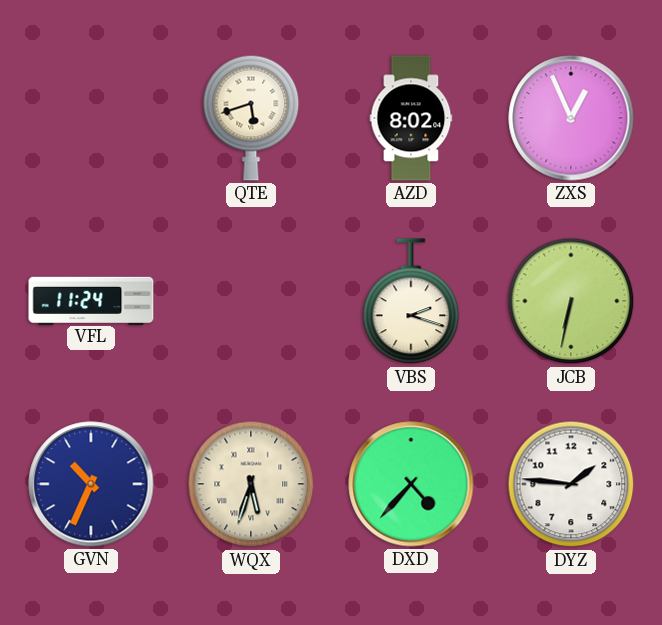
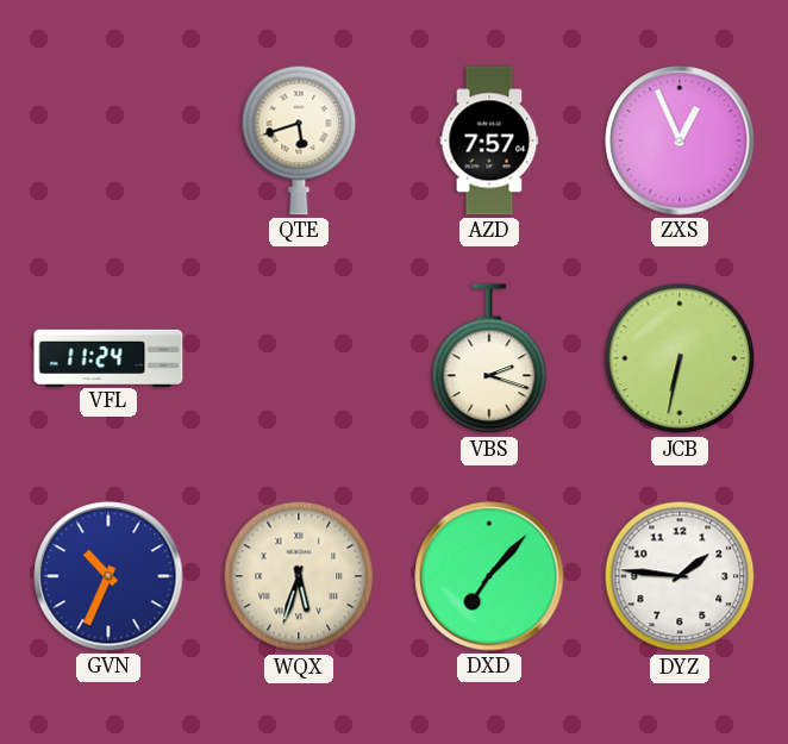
AZD: 8:02 -> 7:57
DXD: 4:37 -> 7:07
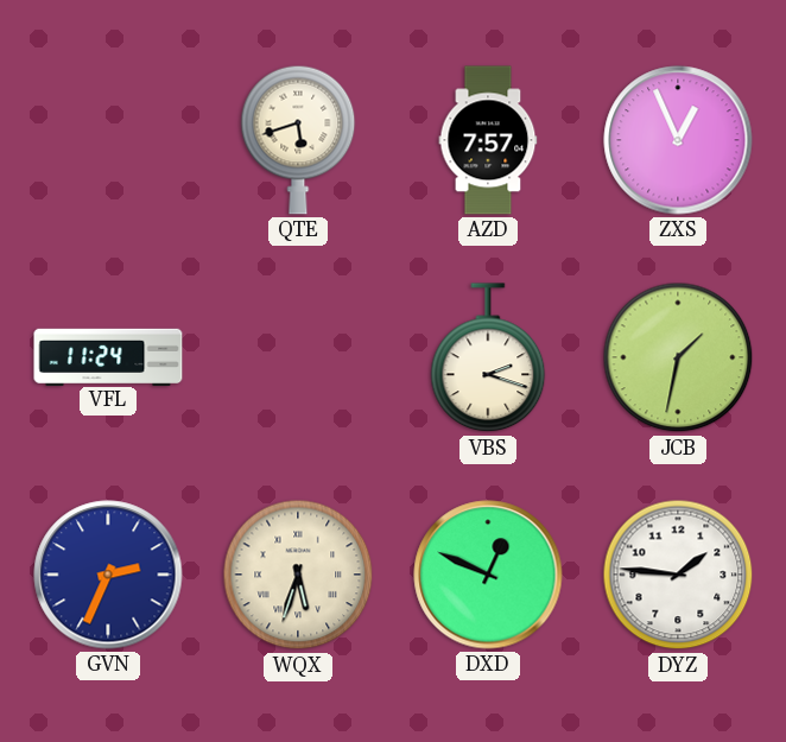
JCB: 6:32 -> 1:32
GVN: 10:34 -> 2:34
DXD: 7:07 -> 12:49
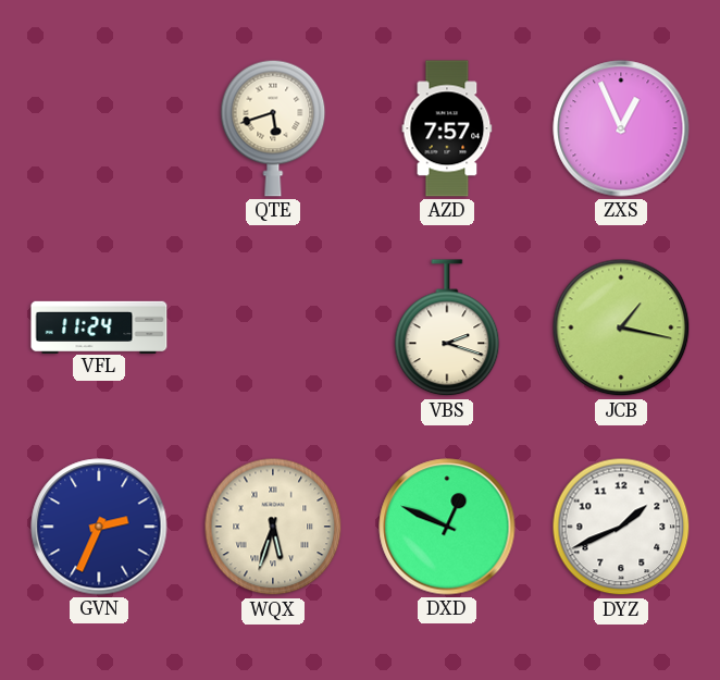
JCB: 1:32 -> 1:17
DYZ: 1:46 -> 1:41
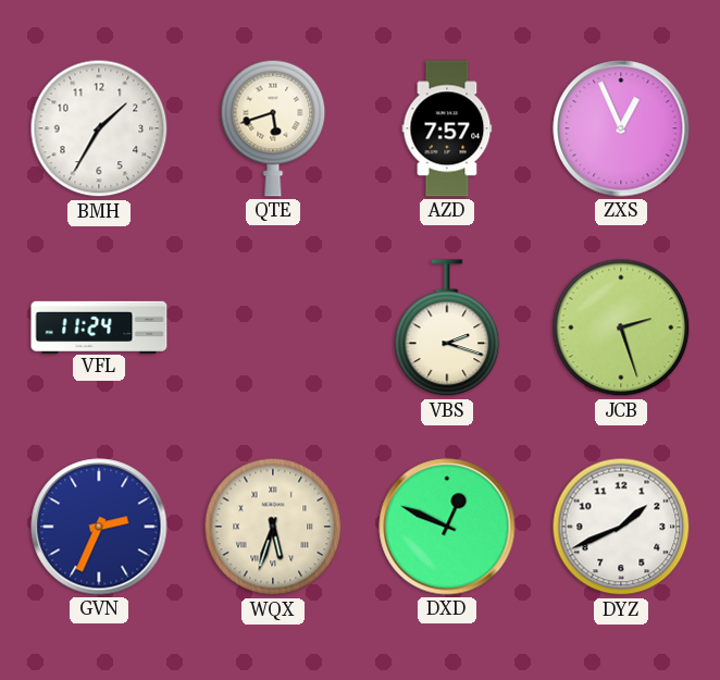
BMH: none -> 1:35
JCB: 1:17 -> 2:27
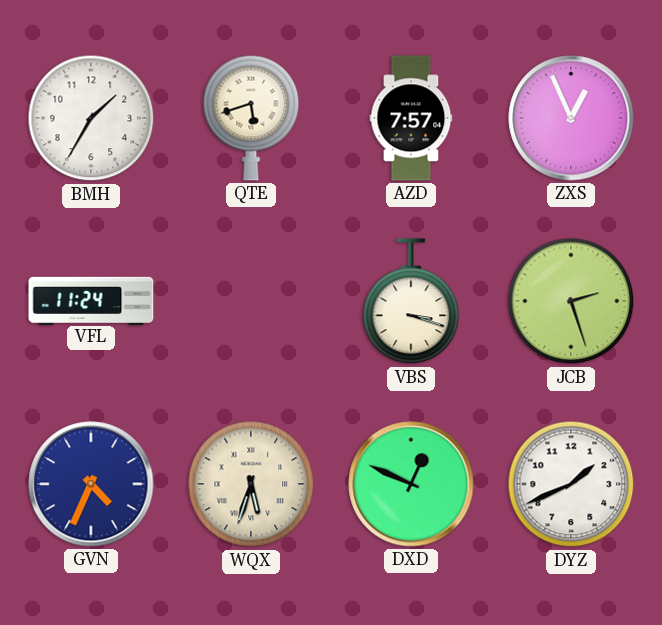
VBS: 2:18 -> 3:18
GVN: 2:34 -> 4:34
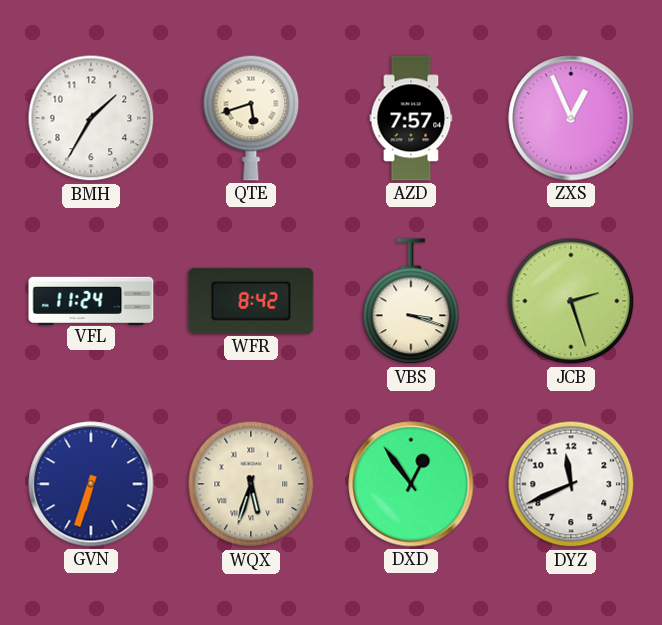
WFR: none -> 8:42
GVN: 4:34 -> 6:33
DXD: 12:49 -> 12:54
DYZ: 1:41 -> 11:41
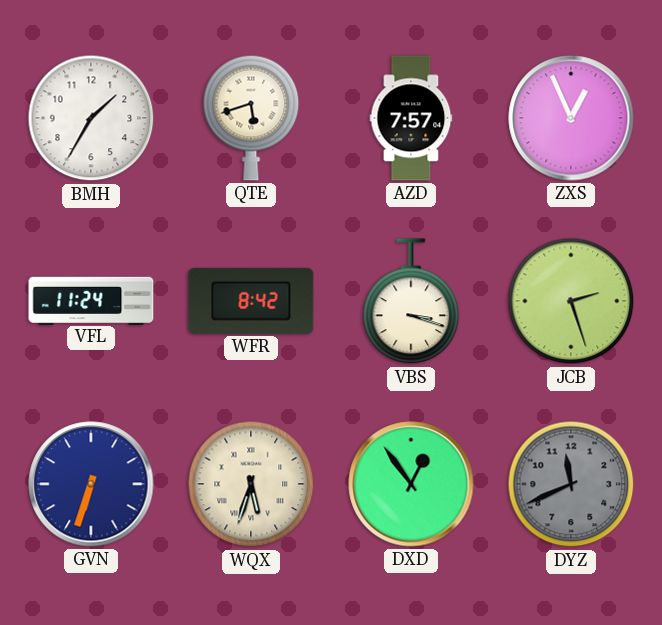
DYZ dial: white -> grey
